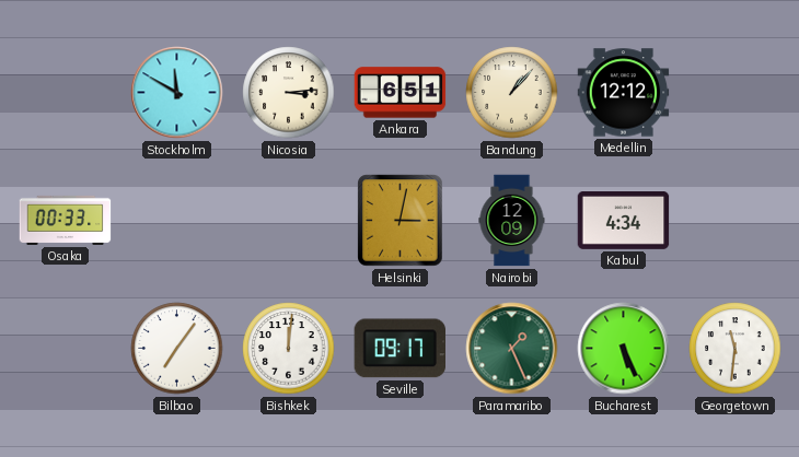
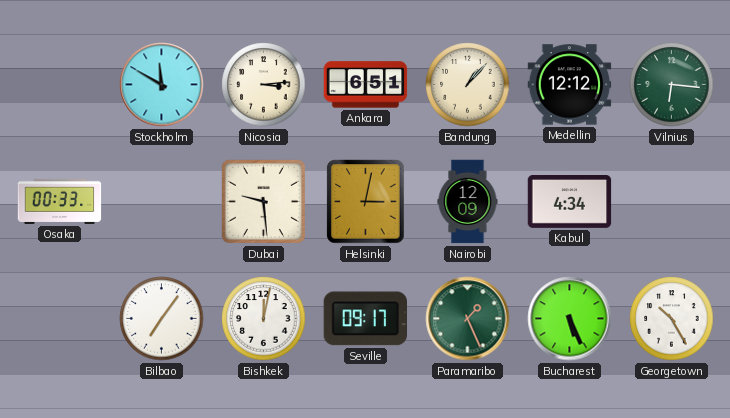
Vilnius: none -> 6:16
Dubai: none -> 9:29
Bishkek: 12:01 -> 12:02
Georgetown: 11:31 -> 10:25
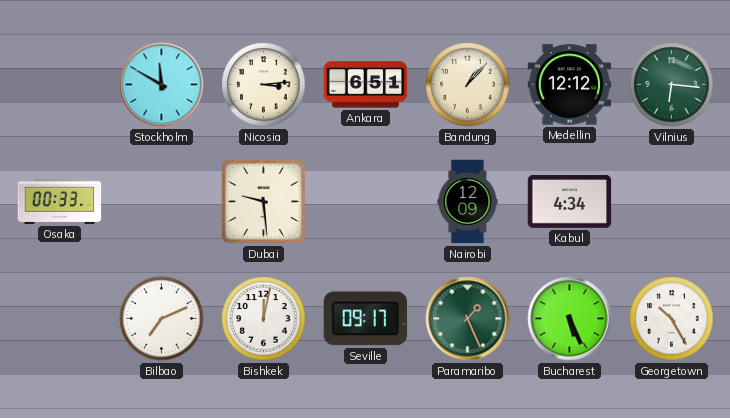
Helsinki: 3:02 -> none
Bilbao: 7:06 -> 7:11
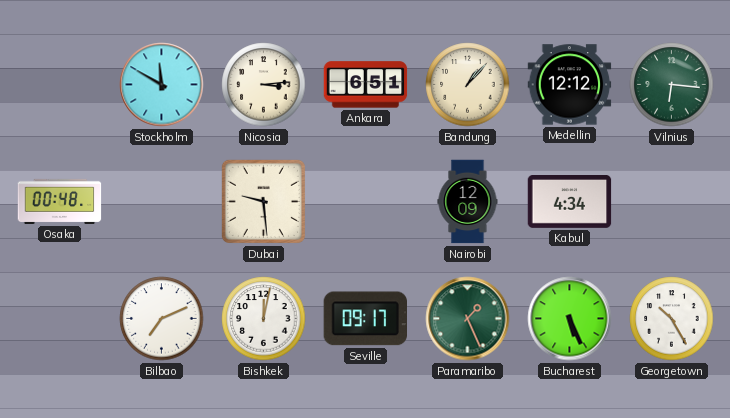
Osaka: 00:33 -> 00:48
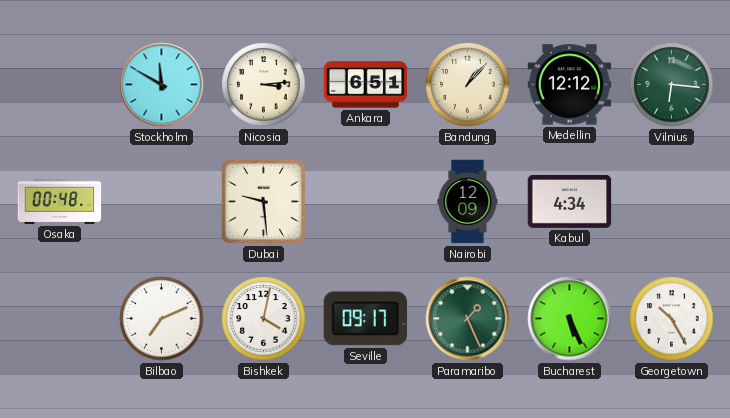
Bishkek: 12:02 -> 4:02
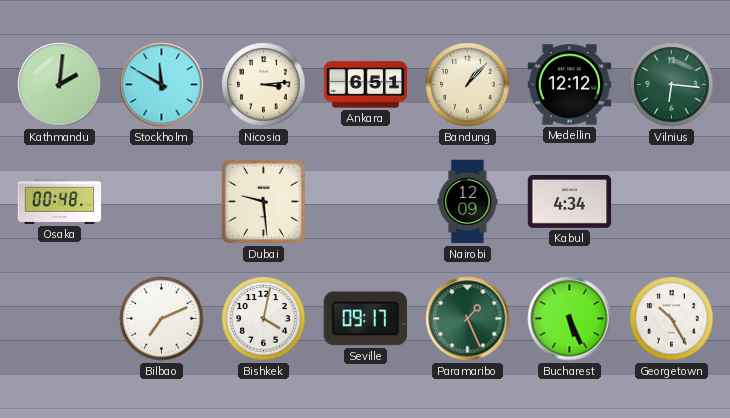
Kathmandu: none -> 2:01
